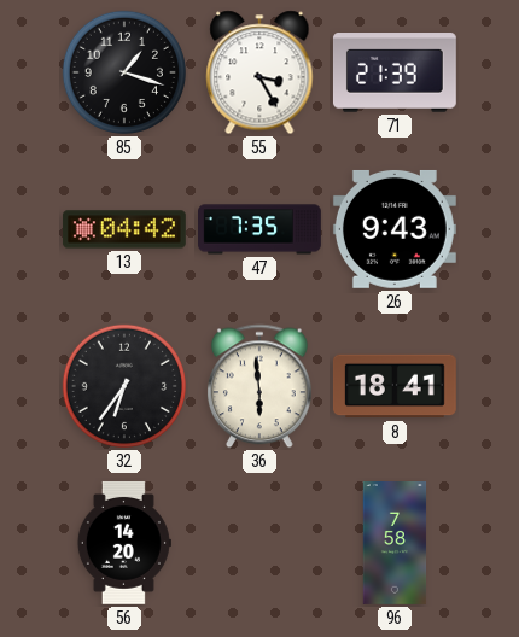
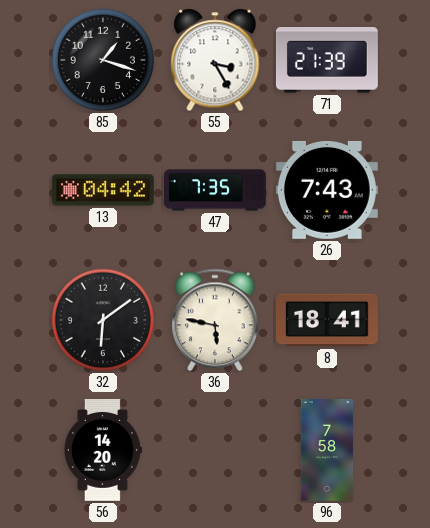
26: 9:43 -> 7:43
32: 6:36 -> 6:09
36: 5:59 -> 5:47
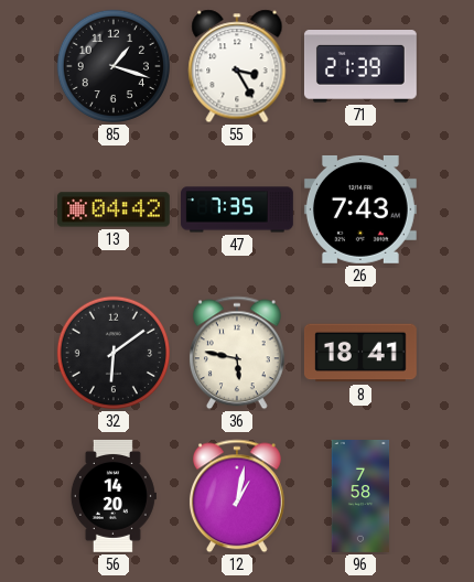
12: none -> 1:02
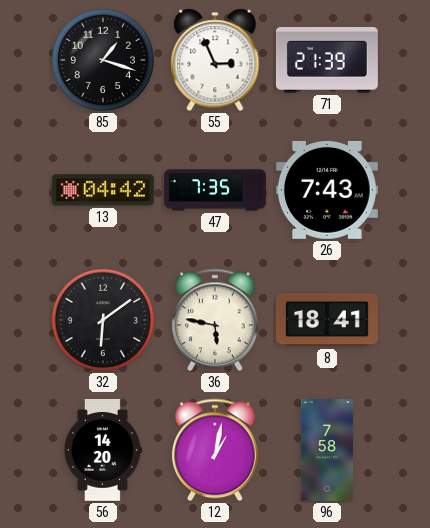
55: 3:25 -> 2:56
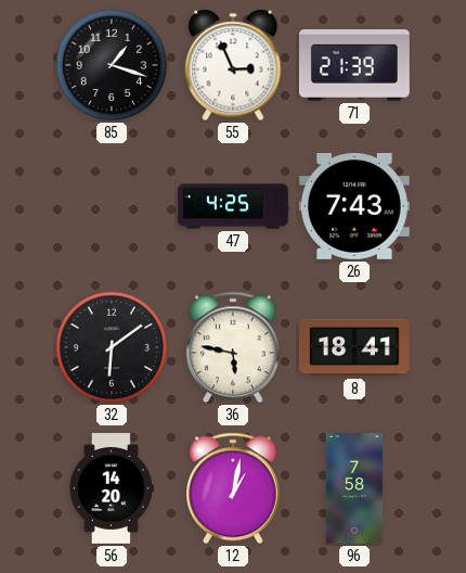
13: 04:42 -> none
47: 7:35 -> 4:25
